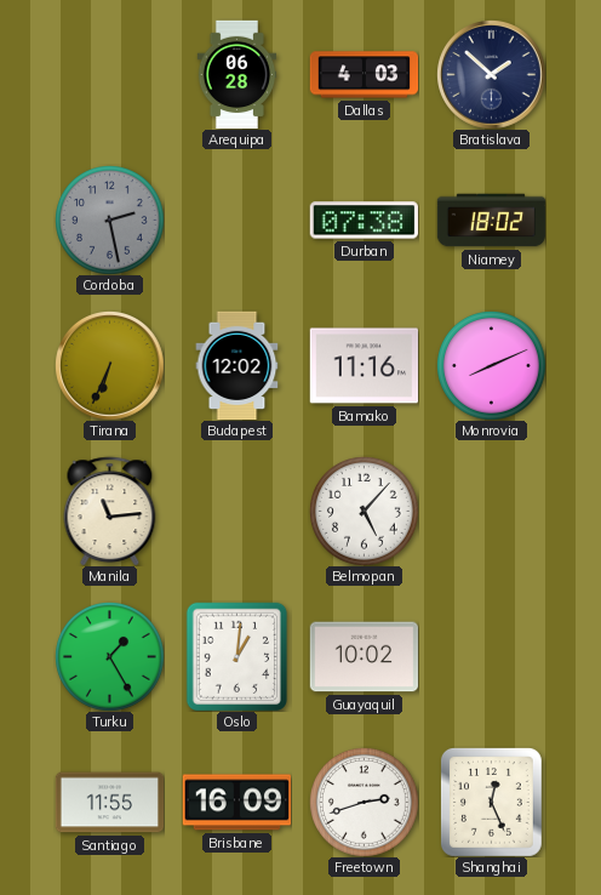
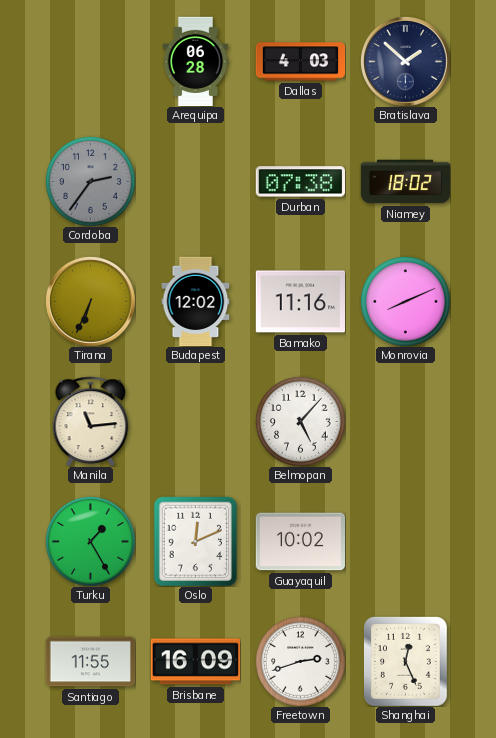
Cordoba: 2:28 -> 2:36
Oslo: 1:01 -> 12:11
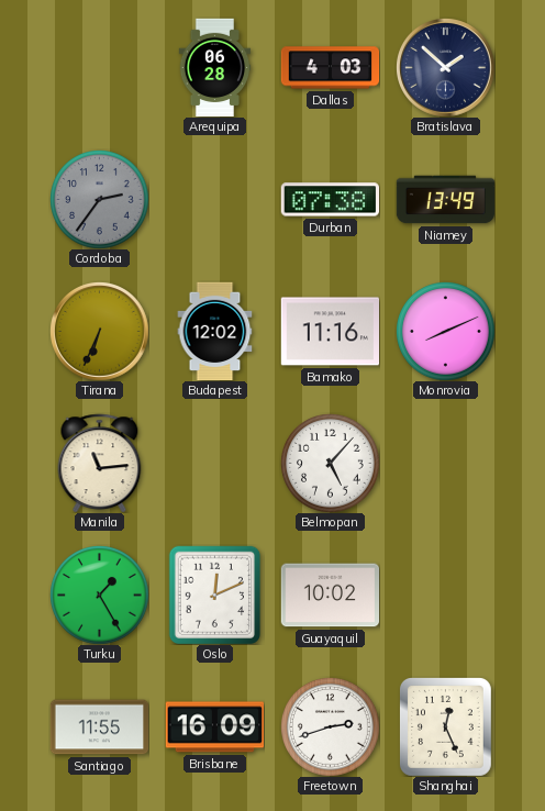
Niamey: 18:02 -> 13:49
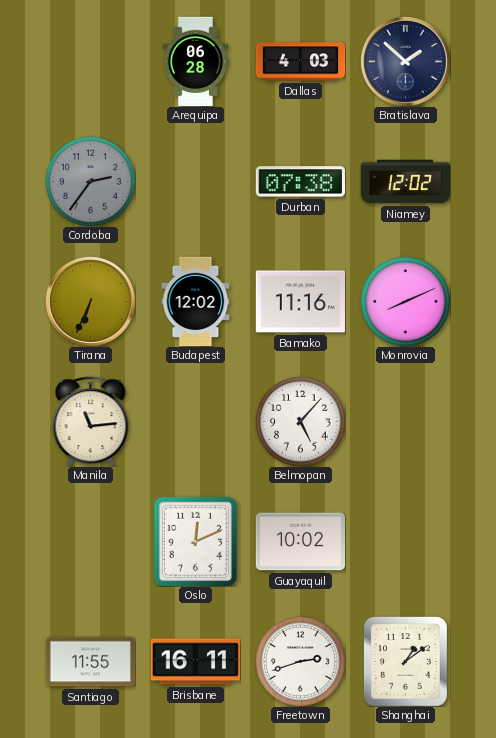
Niamey: 13:49 -> 12:02
Turku: 1:25 -> none
Brisbane: 16:09 -> 16:11
Shanghai: 12:26 -> 1:09
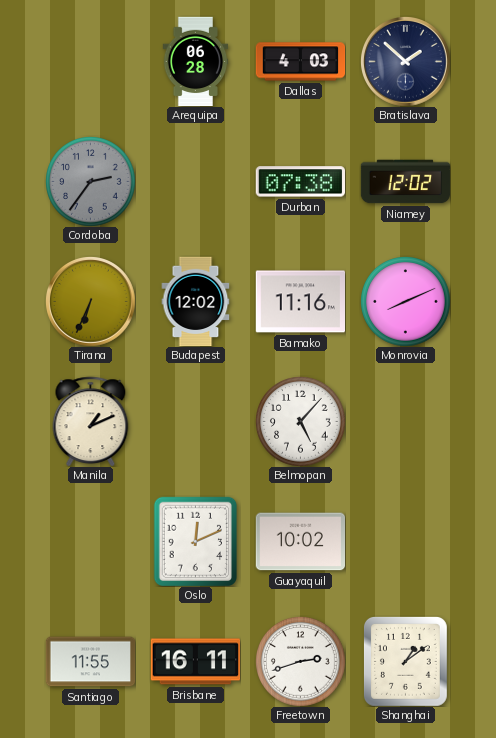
Manila: 11:14 -> 1:11
